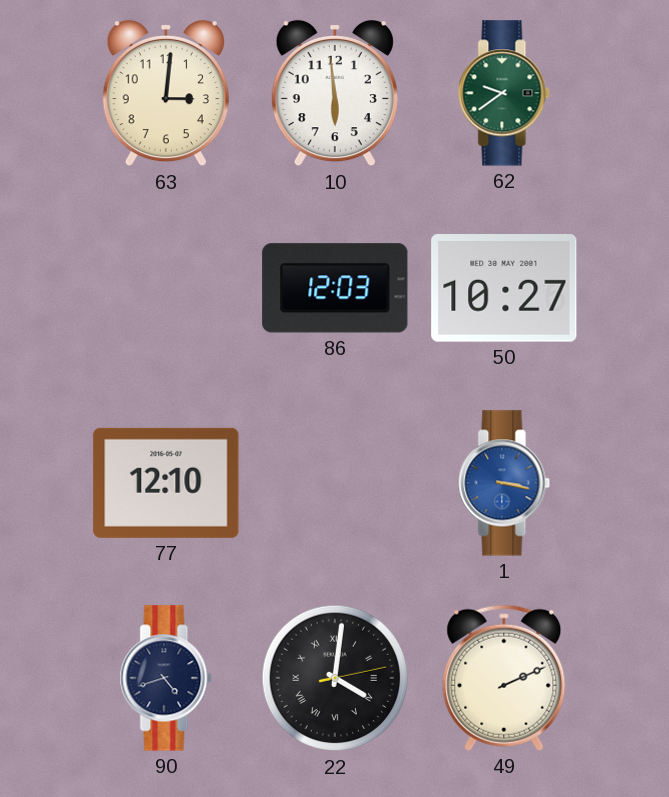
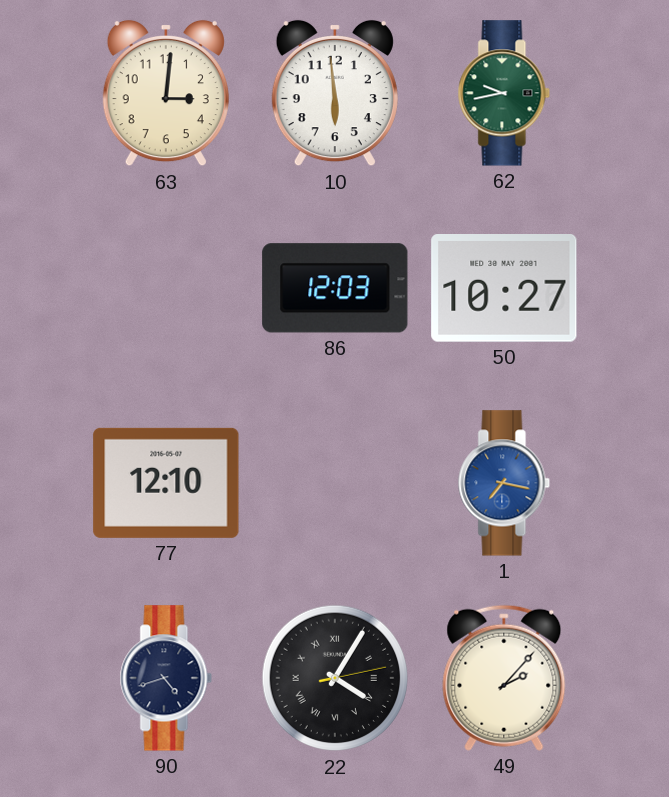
62: 9:39 -> 9:43
1: 3:17 -> 7:17
22: 4:01 -> 4:05
49: 2:11 -> 2:07
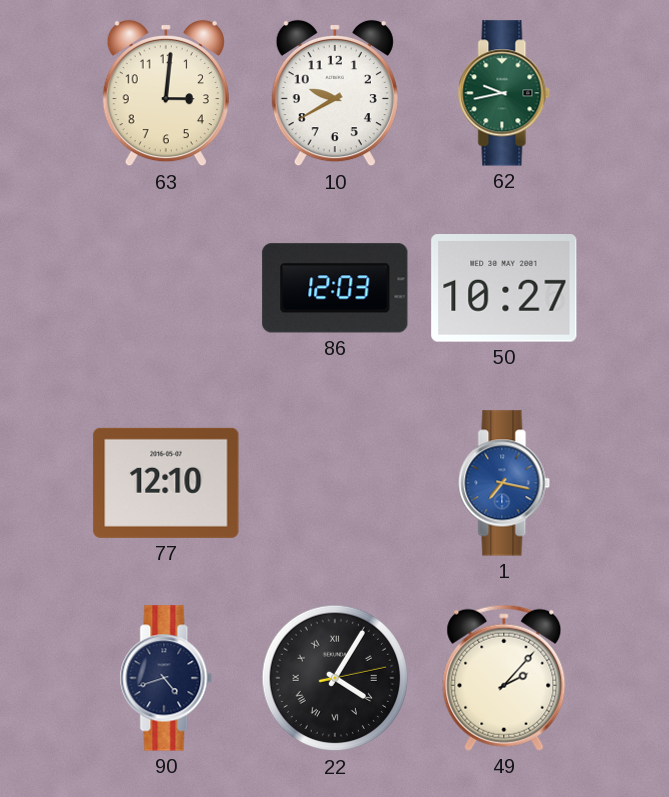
10: 5:59 -> 9:40
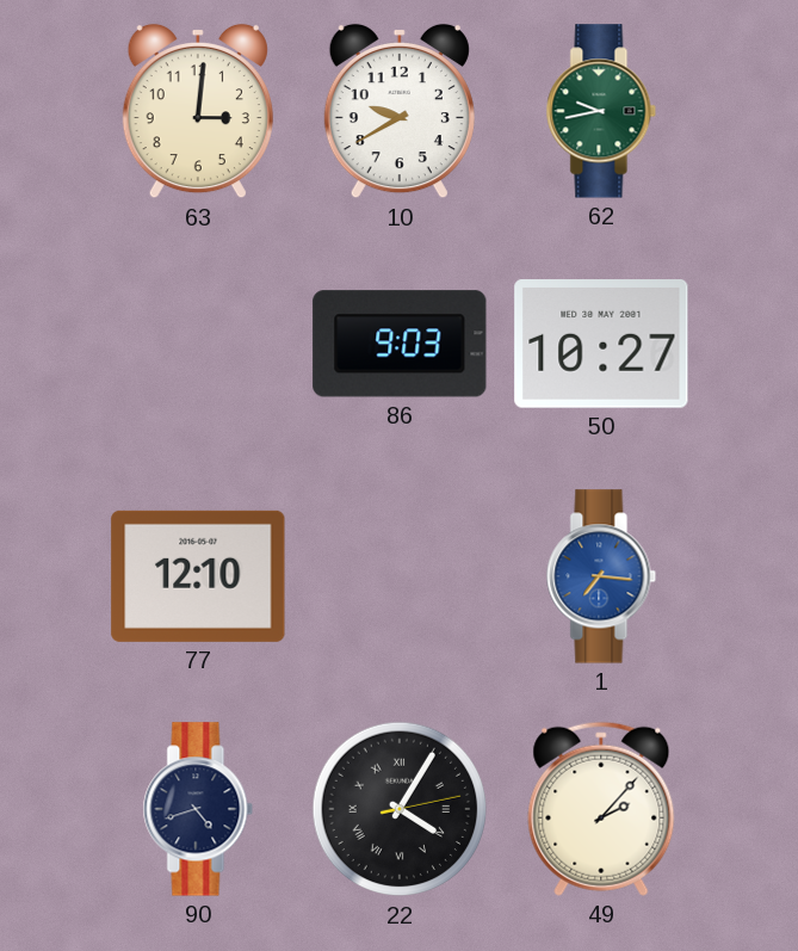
86: 12:03 -> 9:03
1: 7:17 -> 7:16
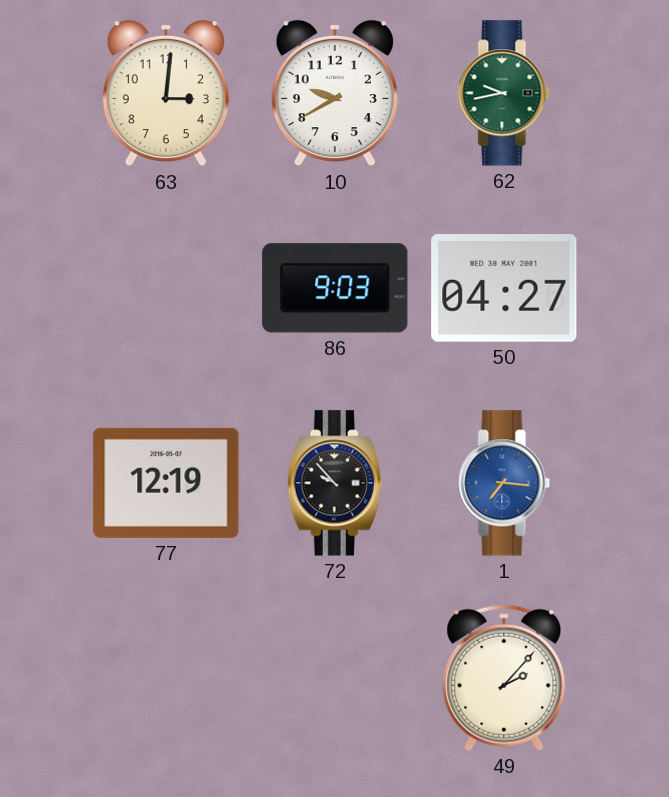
50: 10:27 -> 04:27
77: 12:10 -> 12:19
72: none -> 9:53
90: 4:42 -> none
22: 4:05 -> none
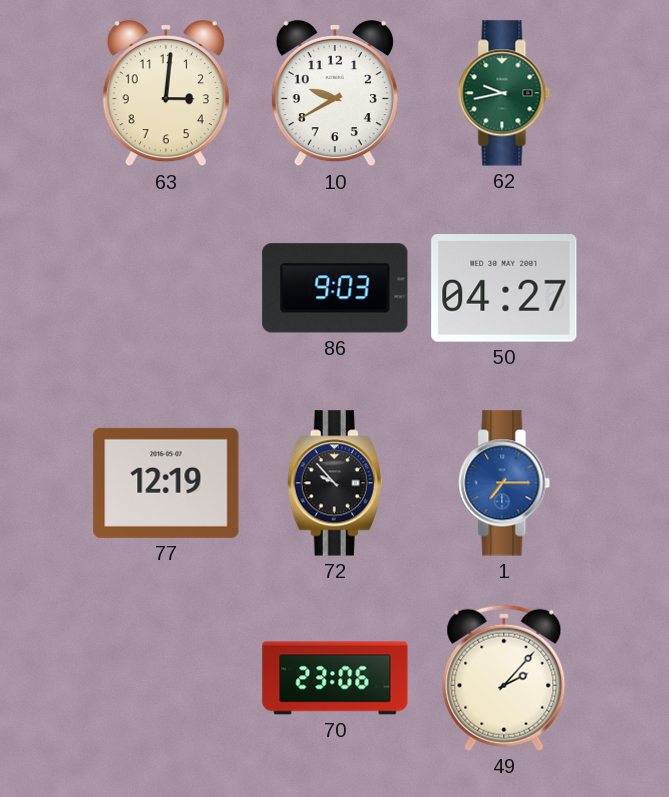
1: 7:16 -> 7:15
70: none -> 23:06
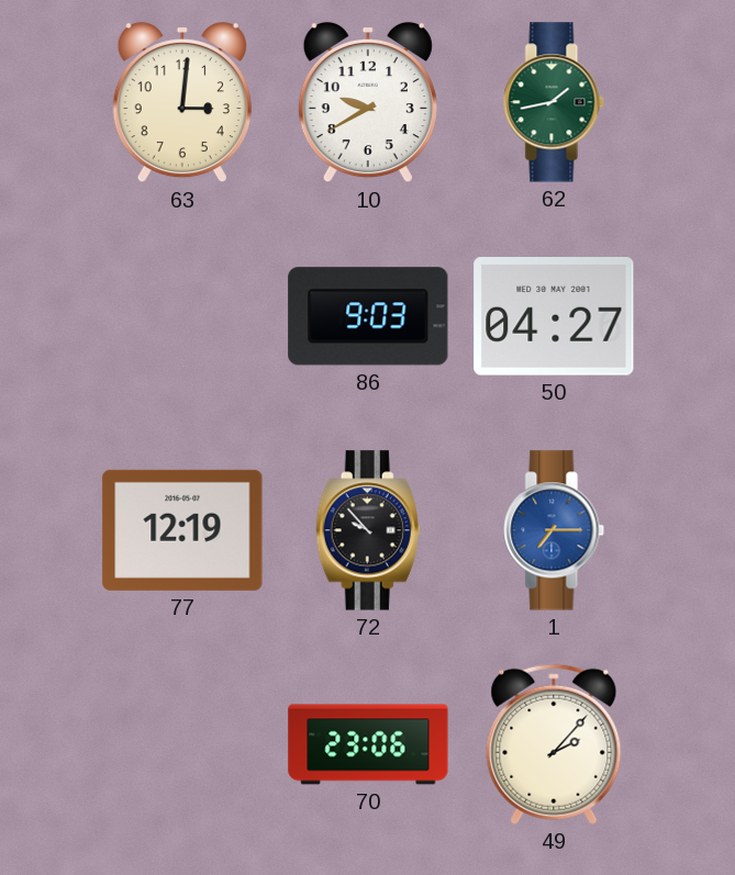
62: 9:43 -> 1:43
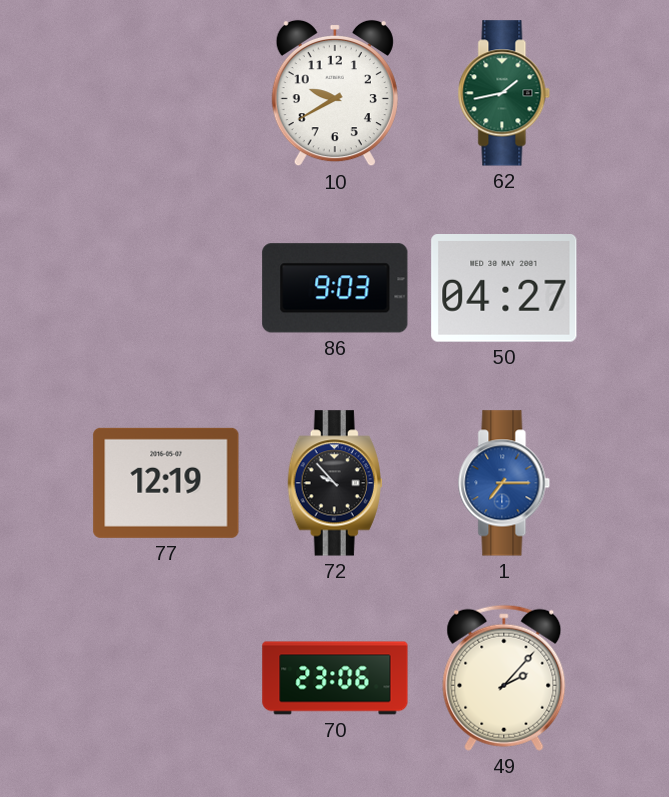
63: 3:01 -> none
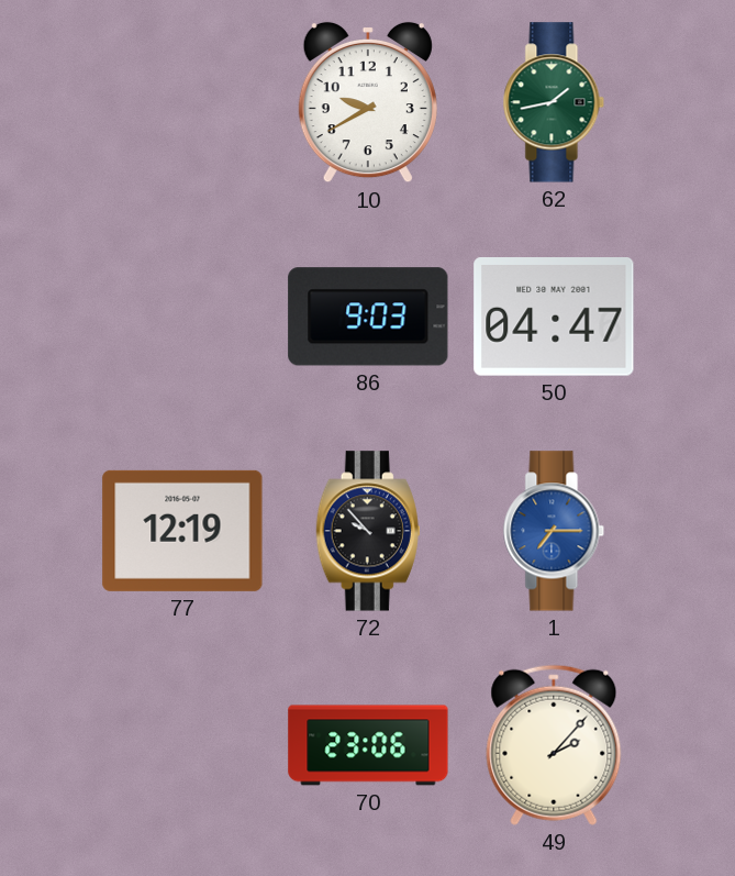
50: 04:27 -> 04:47
